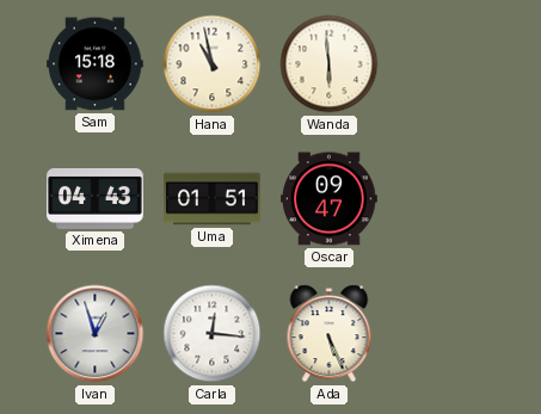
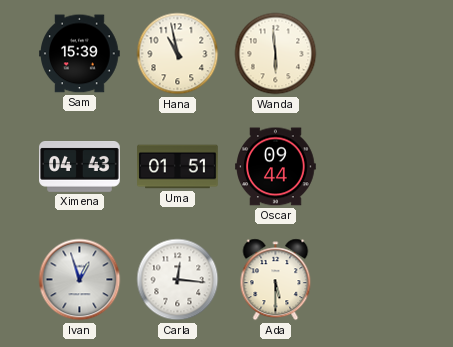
Sam: 15:18 -> 15:39
Oscar: 09:47 -> 09:44
Ada: 5:26 -> 5:30
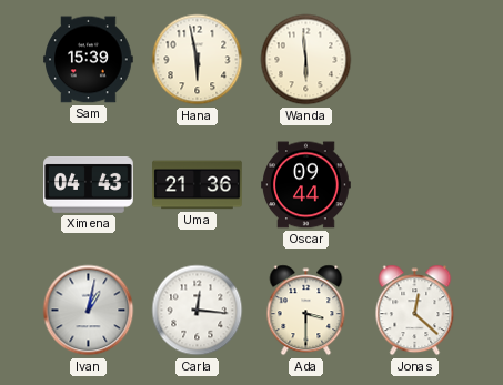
Hana: 10:58 -> 5:58
Uma: 01:51 -> 21:36
Ivan: 12:57 -> 1:02
Ada: 5:30 -> 3:30
Jonas: none -> 12:22
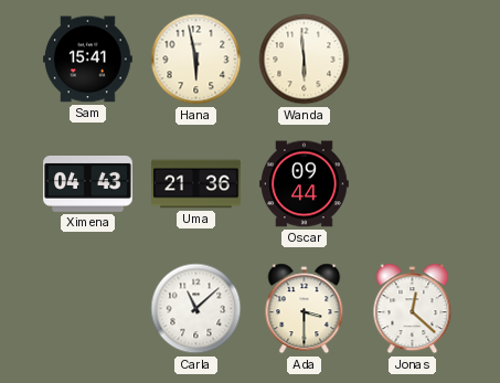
Sam: 15:39 -> 15:41
Ivan: 1:02 -> none
Carla: 12:16 -> 11:08
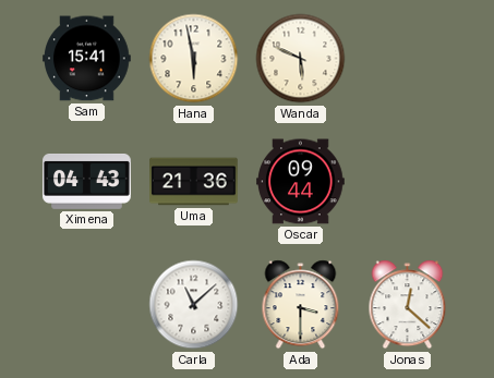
Wanda: 5:59 -> 5:49
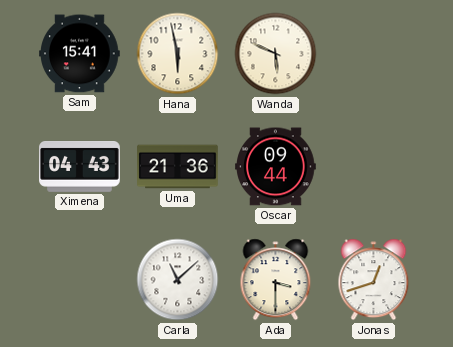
Jonas: 12:22 -> 12:42
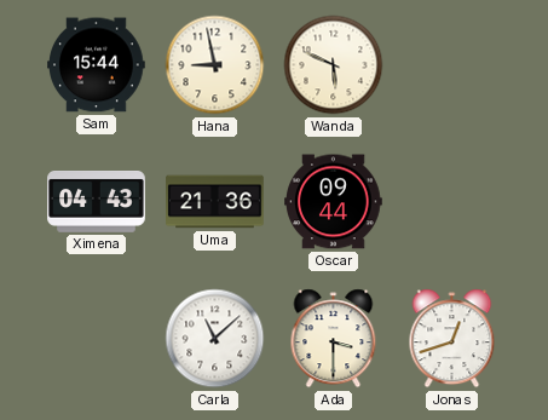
Sam: 15:41 -> 15:44
Hana: 5:58 -> 8:58
